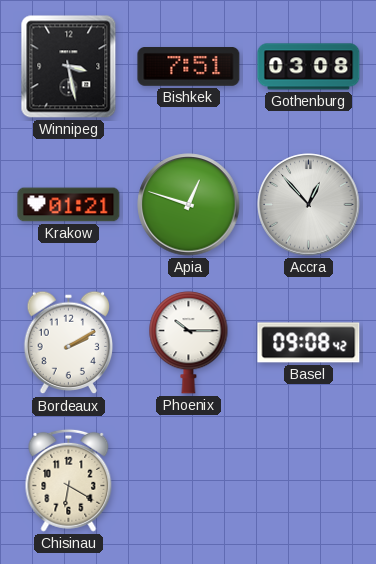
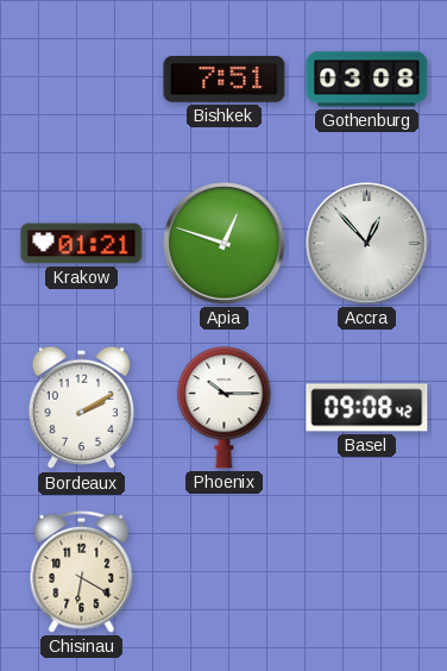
Winnipeg: 3:28 -> none
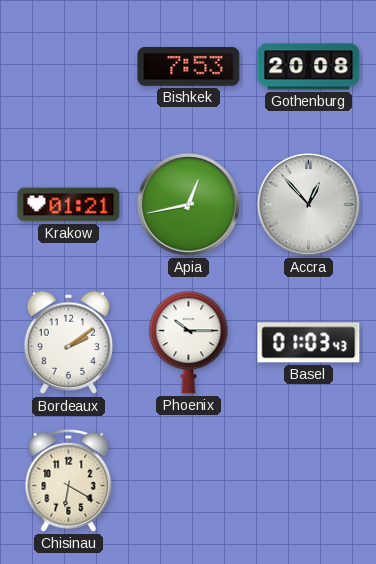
Bishkek: 7:51 -> 7:53
Gothenburg: 03:08 -> 20:08
Apia: 12:48 -> 12:43
Bordeaux: 2:10 -> 2:09
Basel: 09:08 -> 01:03
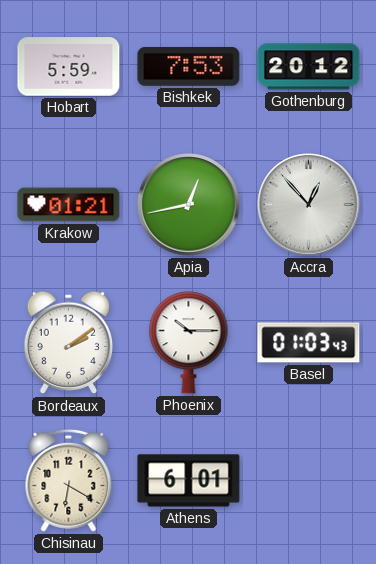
Hobart: none -> 5:59
Gothenburg: 20:08 -> 20:12
Athens: none -> 6:01
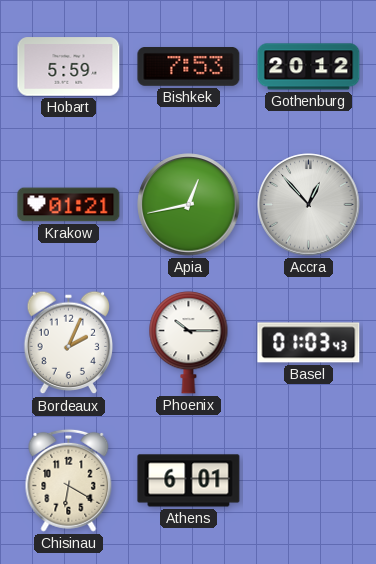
Bordeaux: 2:09 -> 2:04
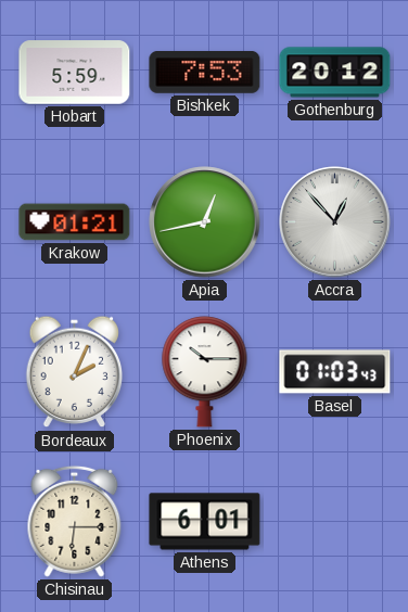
Chisinau: 6:20 -> 6:15
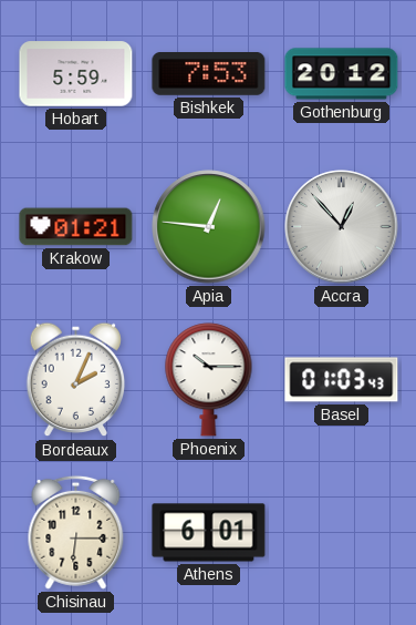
Apia: 12:43 -> 12:46
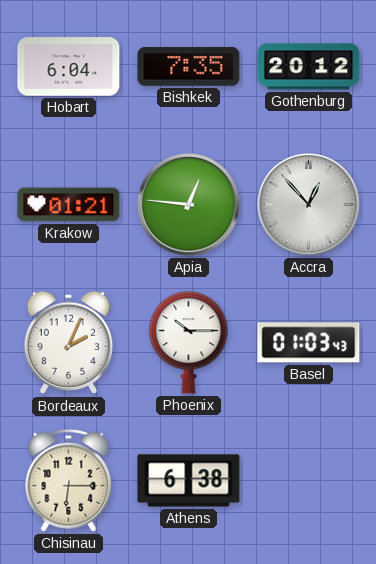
Hobart: 5:59 -> 6:04
Bishkek: 7:53 -> 7:35
Athens: 6:01 -> 6:38
